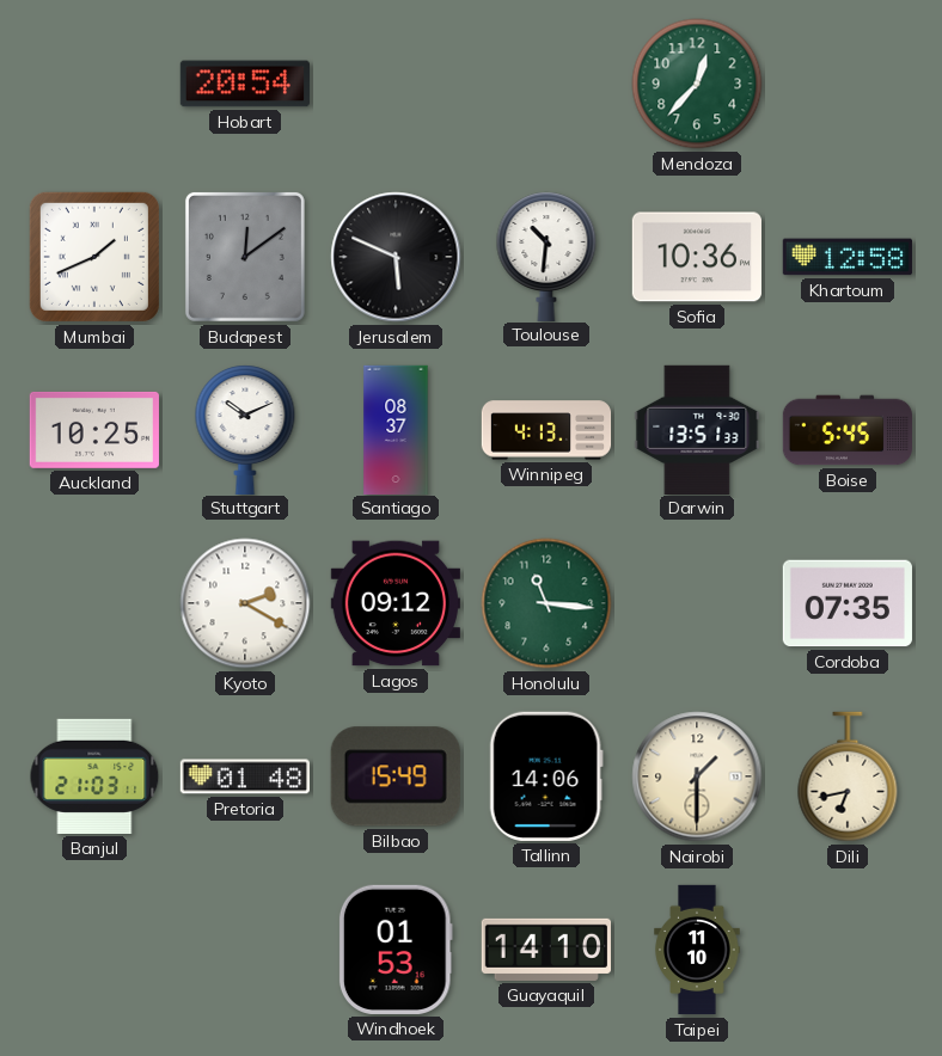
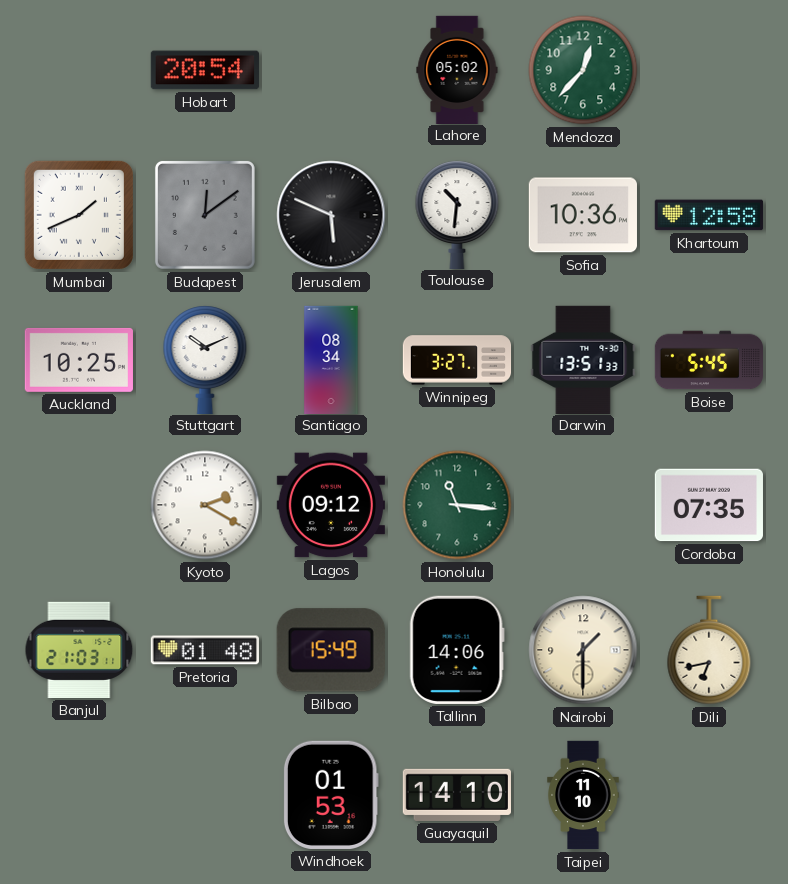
Lahore: none -> 05:02
Santiago: 08:37 -> 08:34
Winnipeg: 4:13 -> 3:27
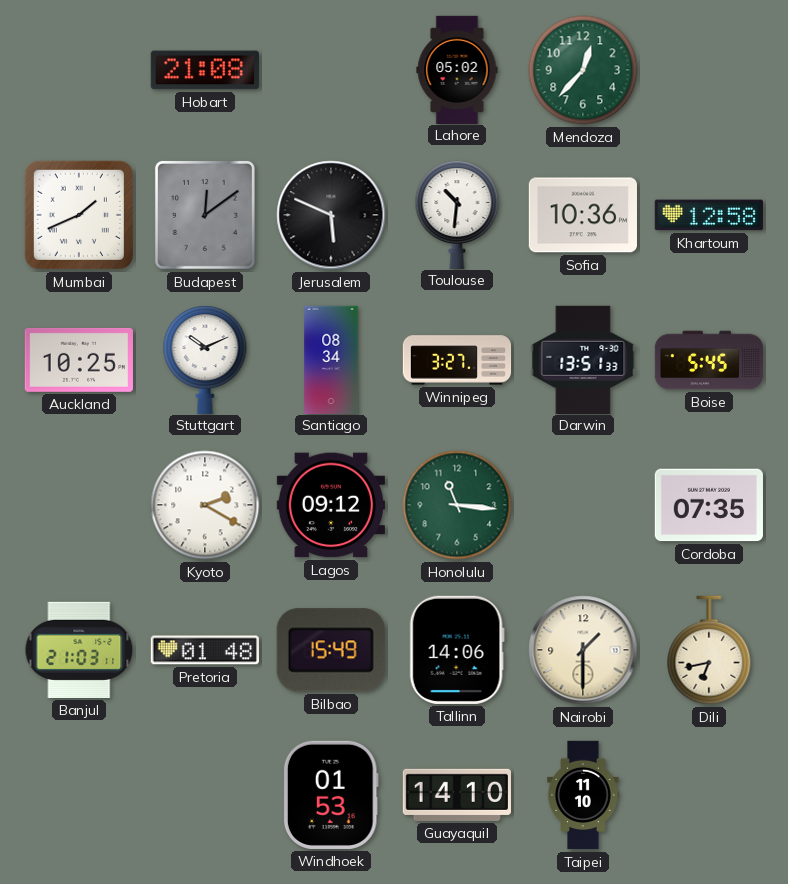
Hobart: 20:54 -> 21:08
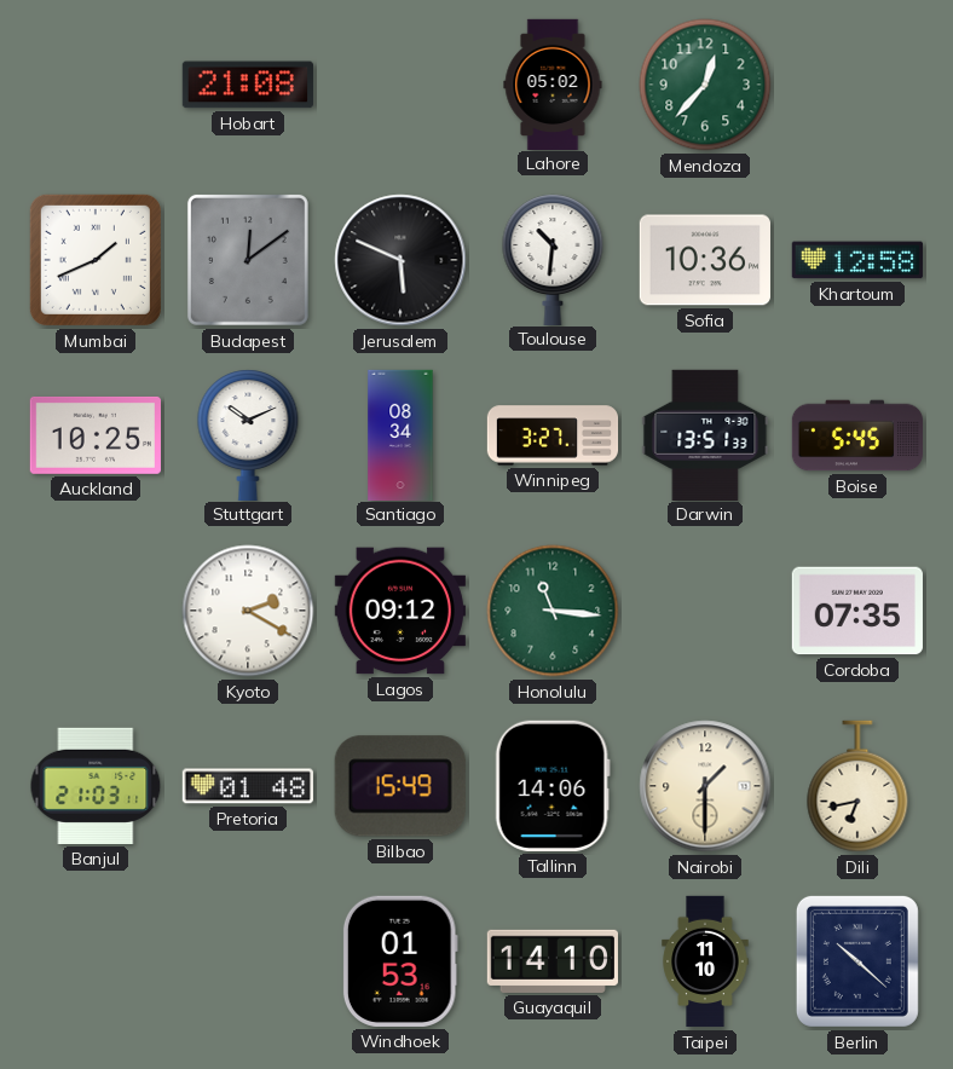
Berlin: none -> 10:22
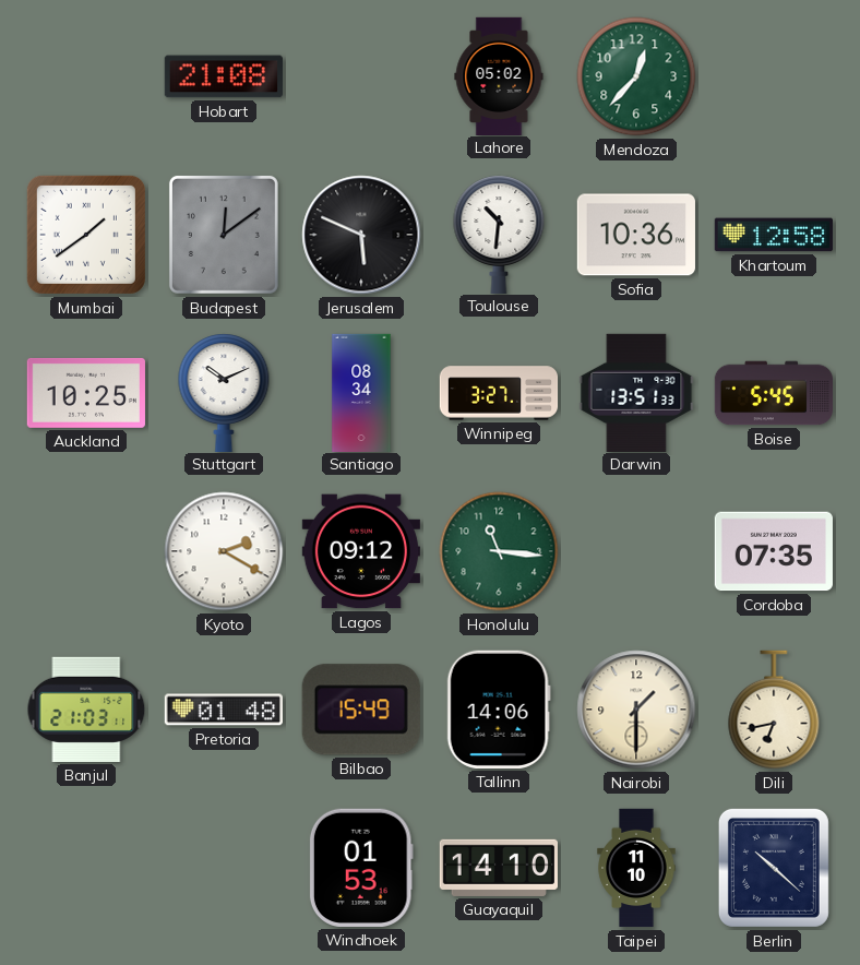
Mumbai: 1:41 -> 1:39
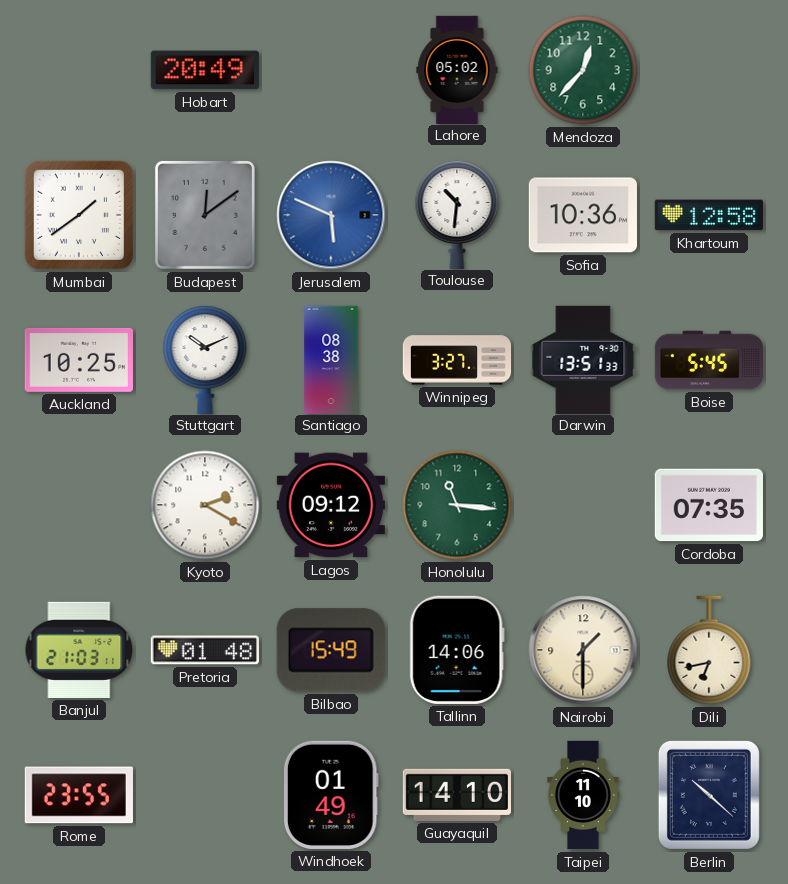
Hobart: 21:08 -> 20:49
Jerusalem dial: black -> blue
Santiago: 08:34 -> 08:38
Rome: none -> 23:55
Windhoek: 01:53 -> 01:49
